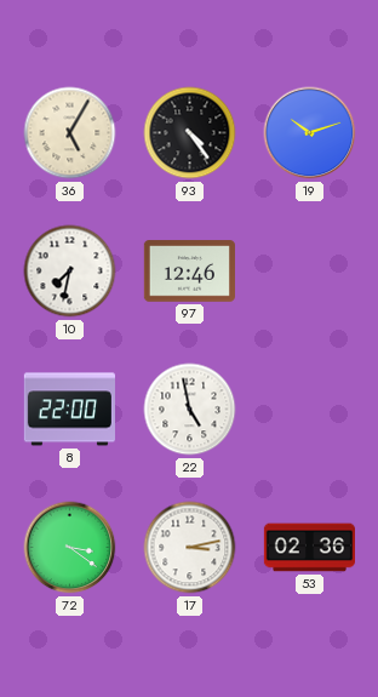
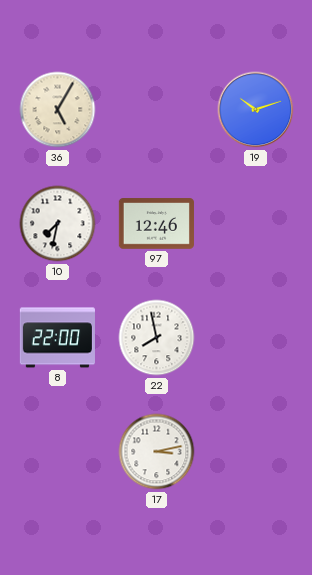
93: 4:24 -> none
22: 4:58 -> 7:58
72: 3:21 -> none
53: 02:36 -> none
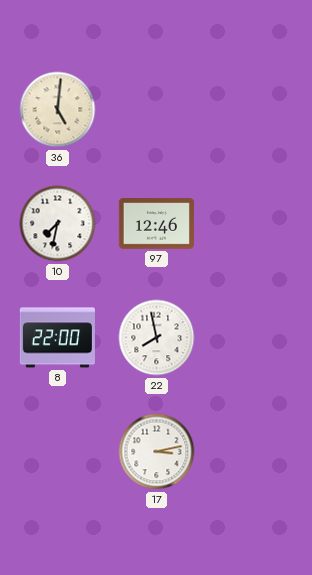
36: 5:05 -> 5:01
19: 10:12 -> none
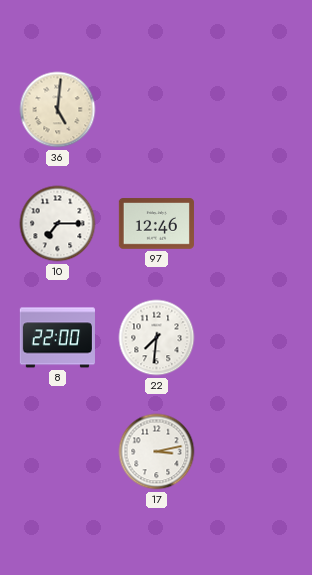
10: 7:32 -> 7:15
22: 7:58 -> 7:31
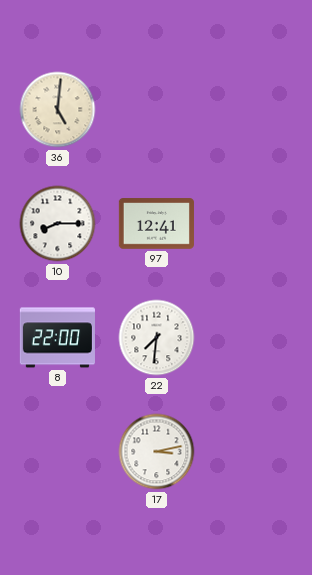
10: 7:15 -> 8:15
97: 12:46 -> 12:41
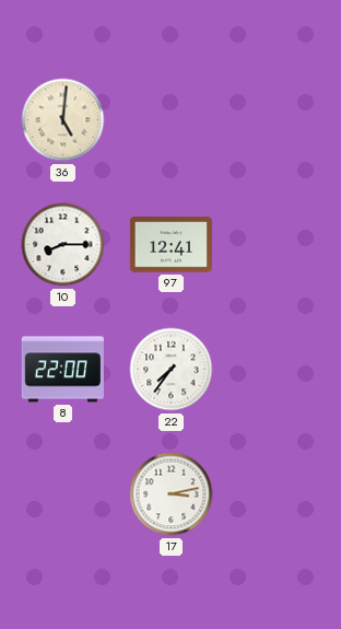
22: 7:31 -> 7:36
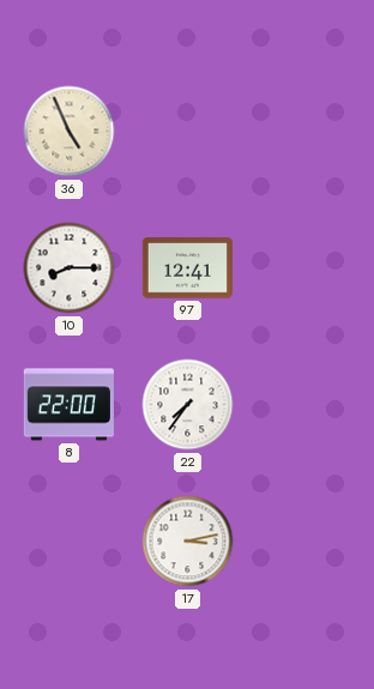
36: 5:01 -> 4:56
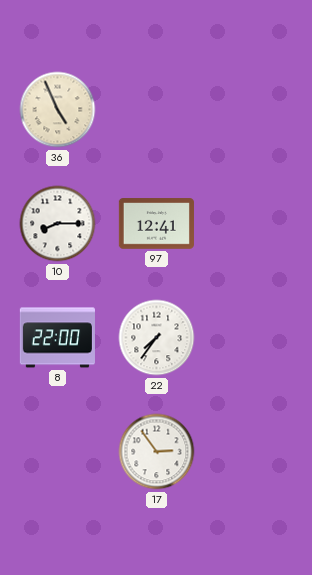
17: 3:13 -> 2:54
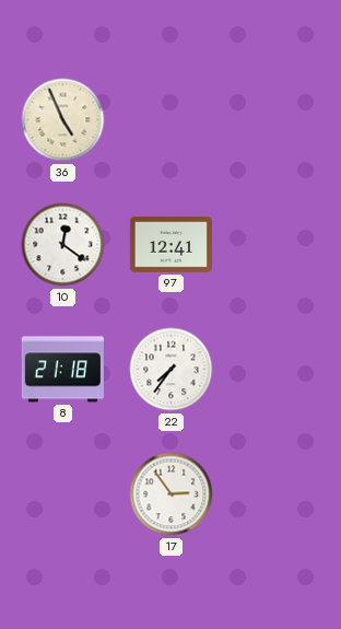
10: 8:15 -> 12:21
8: 22:00 -> 21:18
